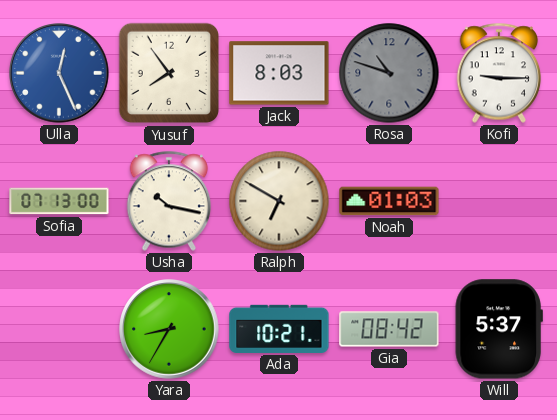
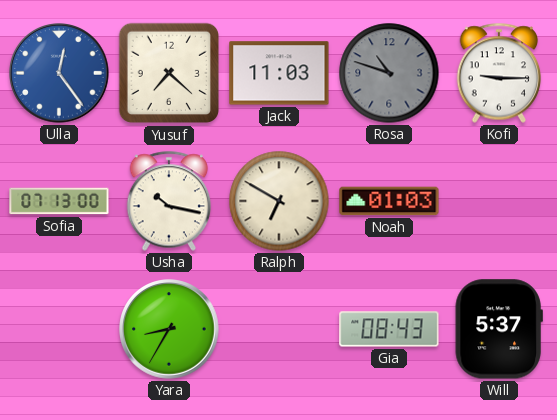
Ulla: 12:26 -> 12:24
Yusuf: 7:54 -> 7:22
Jack: 8:03 -> 11:03
Ada: 10:21 -> none
Gia: 08:42 -> 08:43
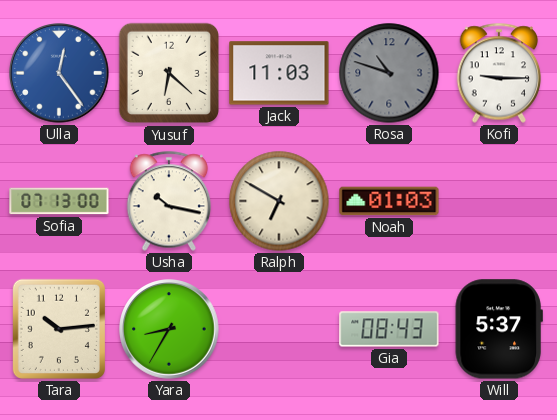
Yusuf: 7:22 -> 6:22
Tara: none -> 10:14
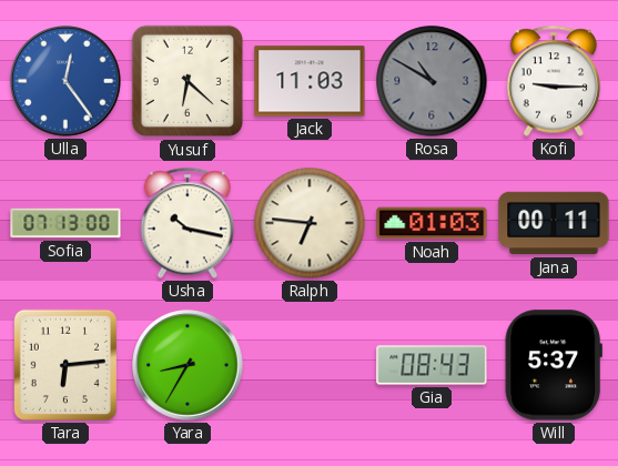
Rosa: 10:48 -> 10:50
Ralph: 6:50 -> 6:46
Jana: none -> 00:11
Tara: 10:14 -> 6:14
